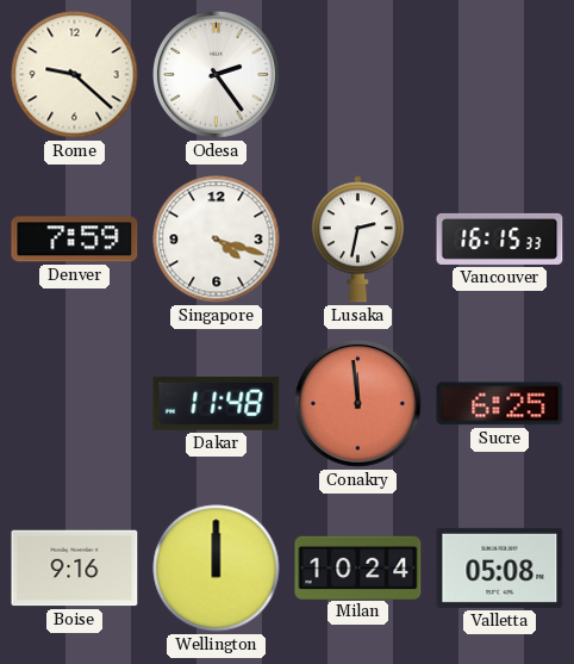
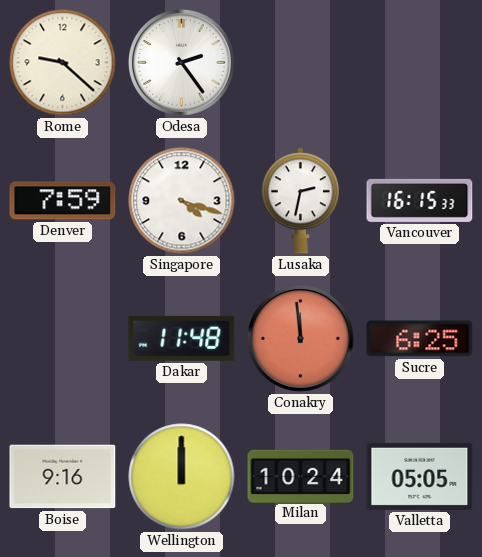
Valletta: 05:08 -> 05:05
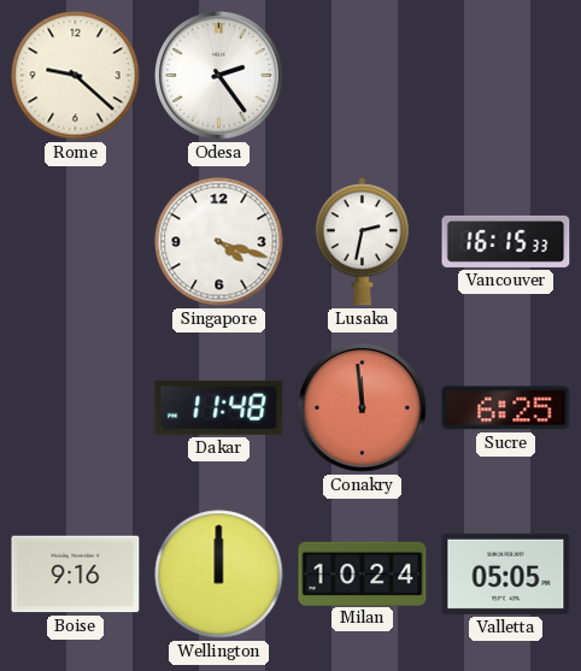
Denver: 7:59 -> none
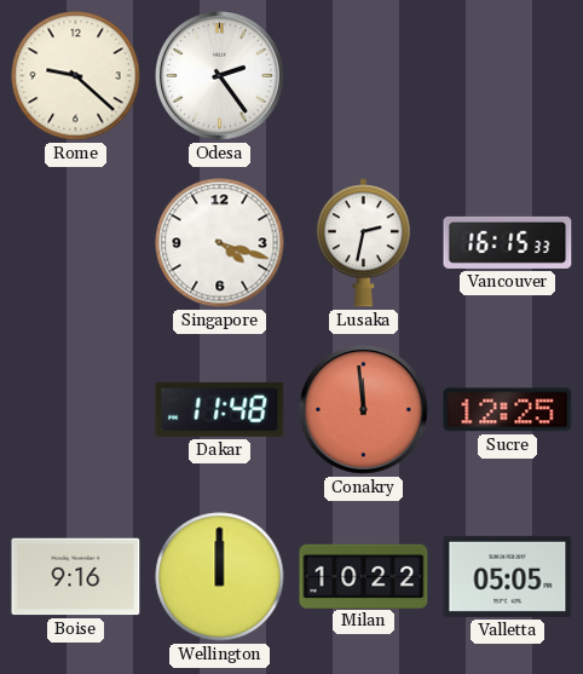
Sucre: 6:25 -> 12:25
Milan: 10:24 -> 10:22
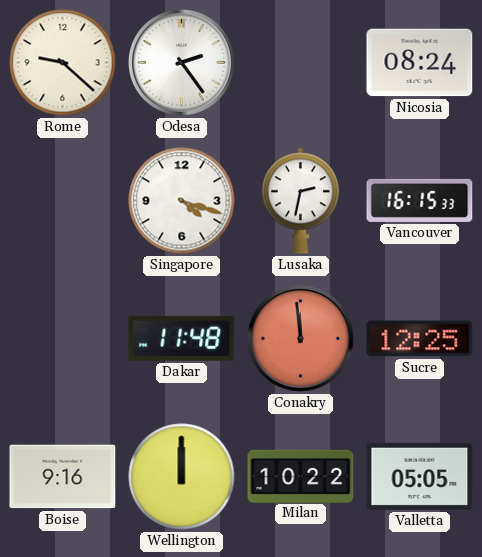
Nicosia: none -> 08:24
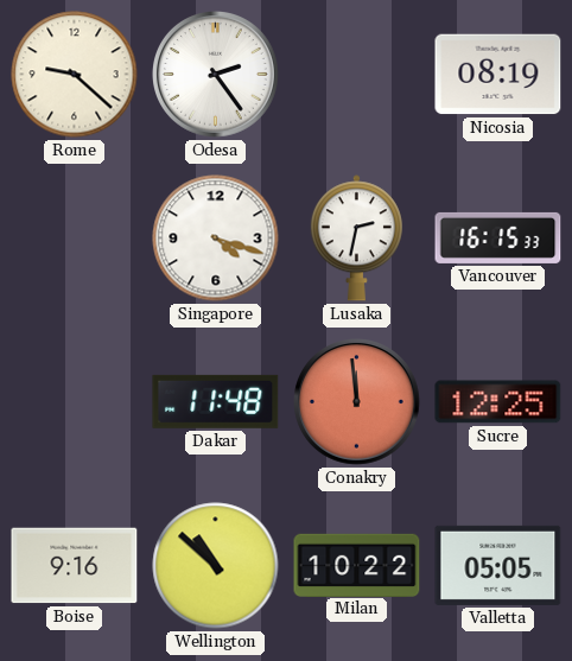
Nicosia: 08:24 -> 08:19
Wellington: 12:00 -> 10:52
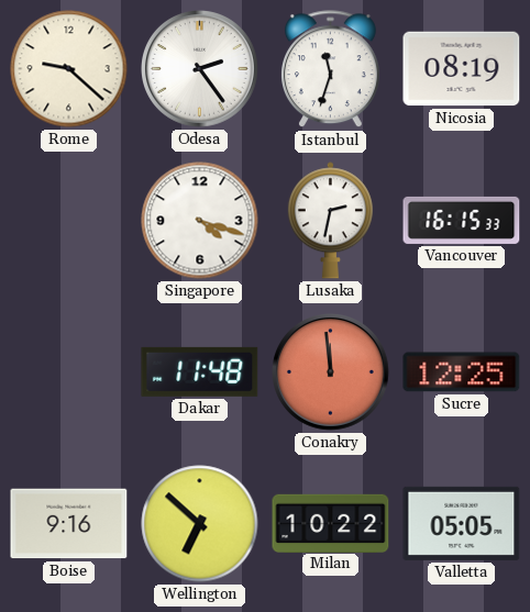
Istanbul: none -> 11:33
Wellington: 10:52 -> 6:52
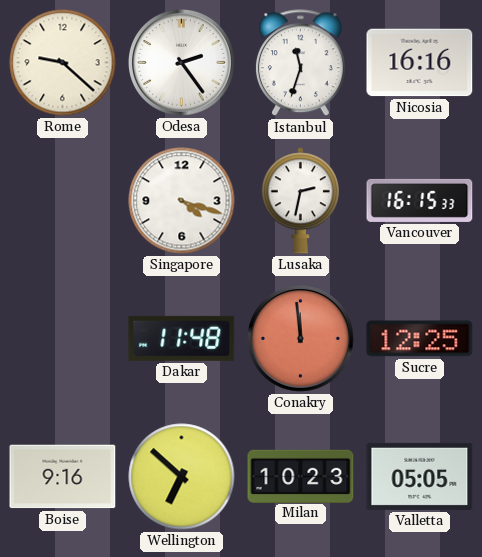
Nicosia: 08:19 -> 16:16
Milan: 10:22 -> 10:23
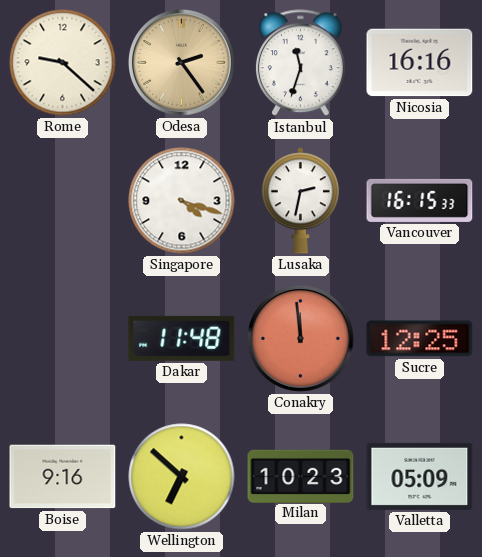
Odesa dial: white -> champagne
Valletta: 05:05 -> 05:09
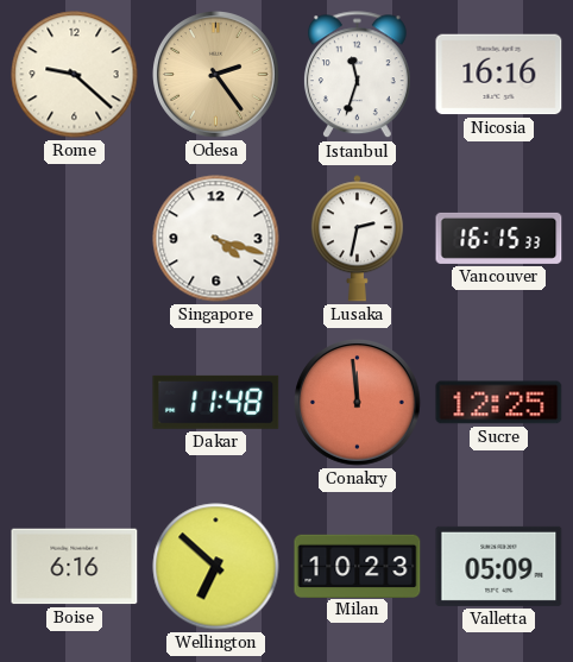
Boise: 9:16 -> 6:16
